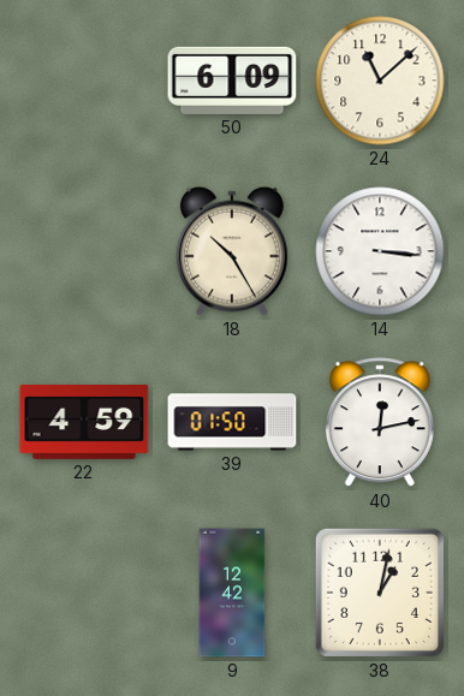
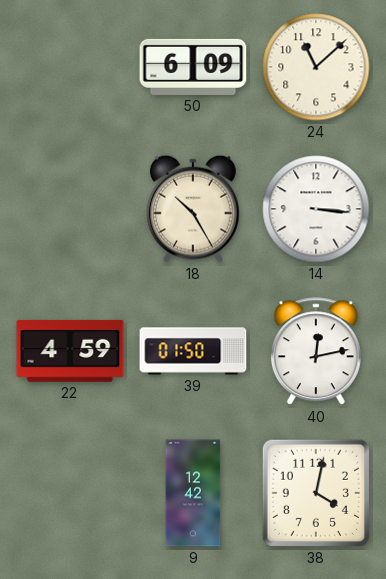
38: 1:02 -> 4:02
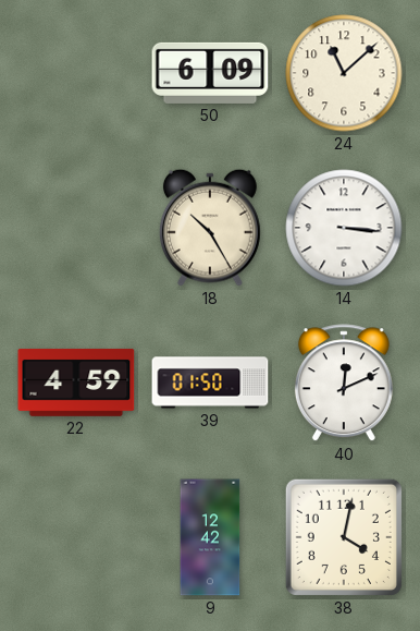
40: 12:13 -> 12:11
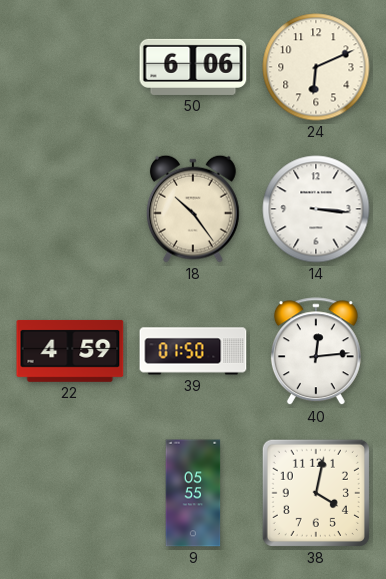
50: 6:09 -> 6:06
24: 11:08 -> 6:11
18: 10:25 -> 10:24
40: 12:11 -> 12:14
9: 12:42 -> 05:55
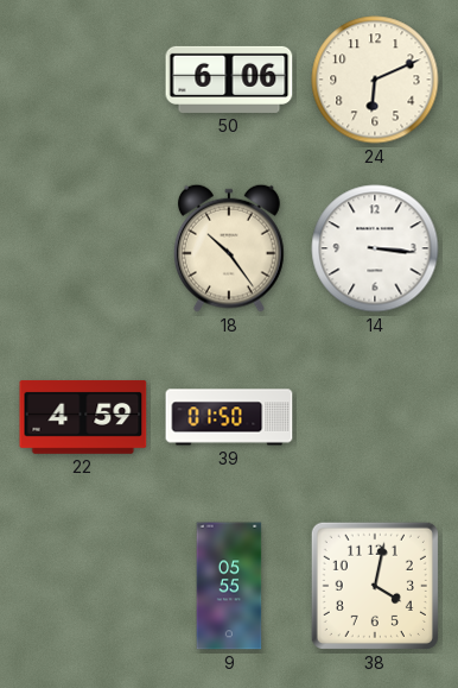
40: 12:14 -> none
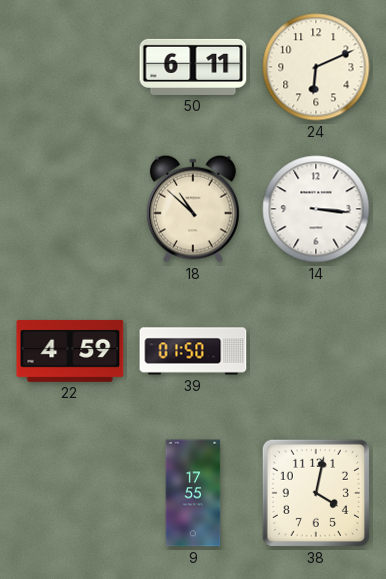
50: 6:06 -> 6:11
18: 10:24 -> 10:52
9: 05:55 -> 17:55
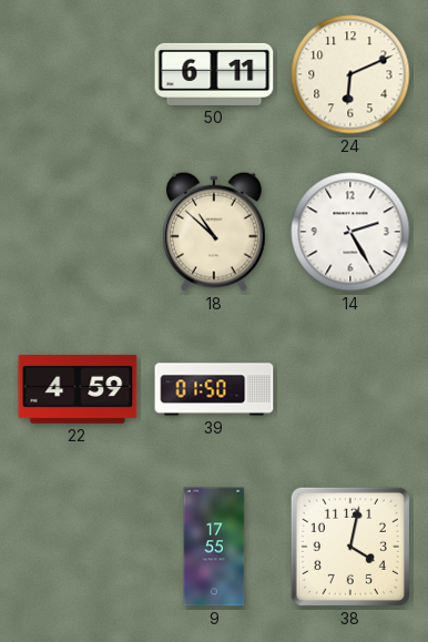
14: 3:16 -> 2:25
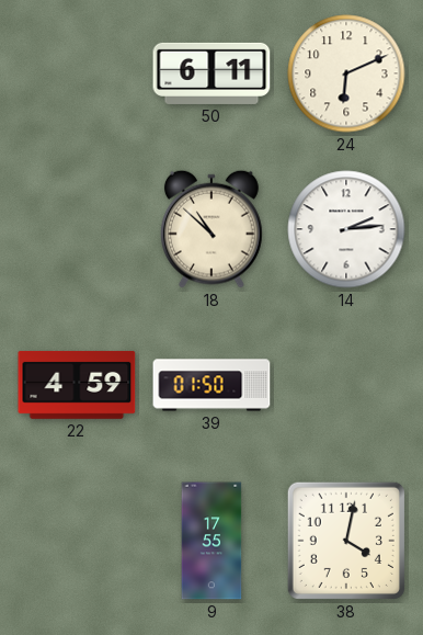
14: 2:25 -> 2:14
